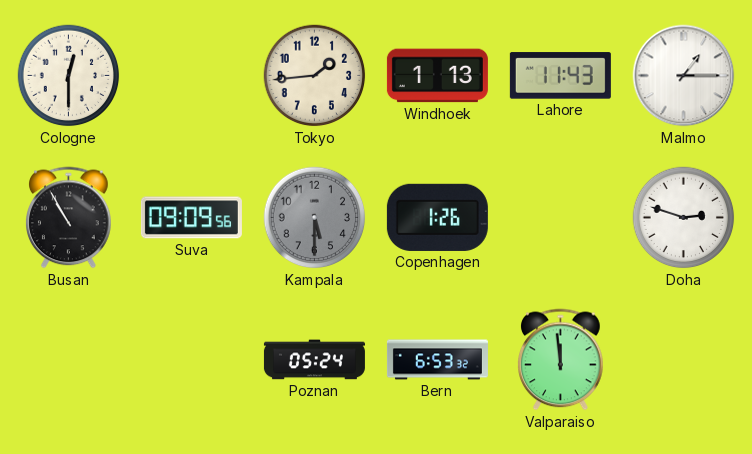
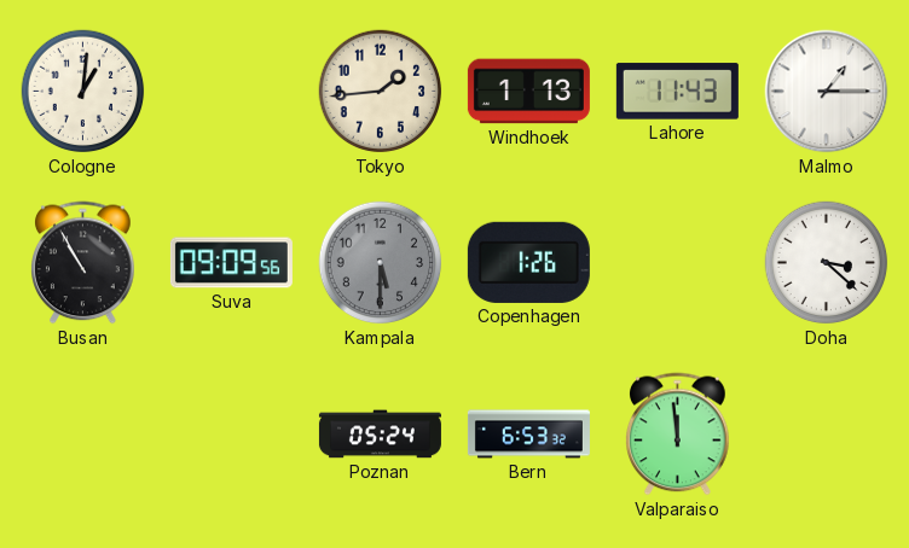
Cologne: 12:30 -> 1:01
Doha: 2:48 -> 3:22
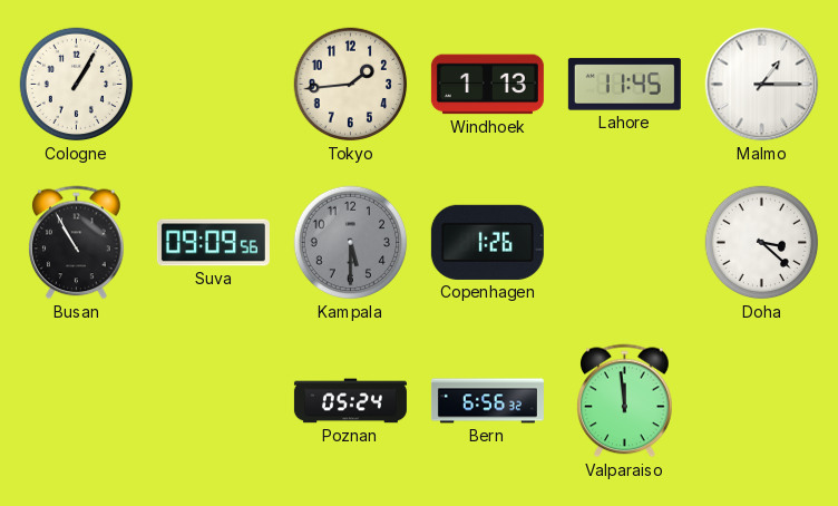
Cologne: 1:01 -> 1:05
Lahore: 11:43 -> 11:45
Bern: 6:53 -> 6:56
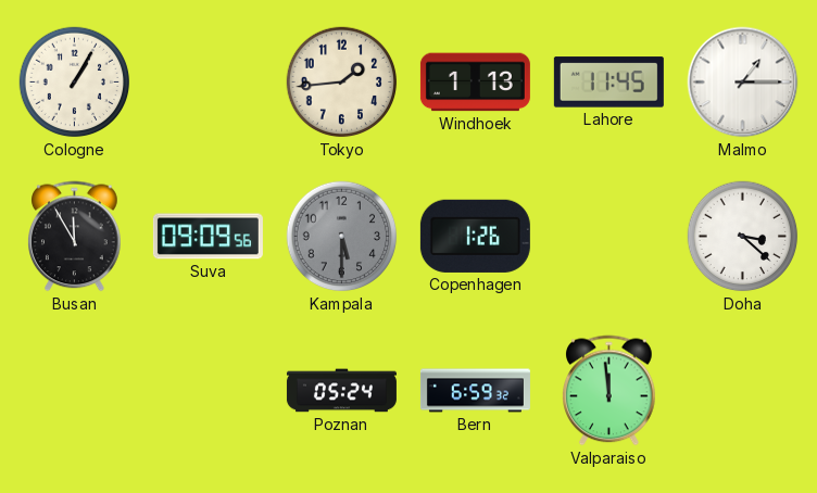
Busan: 10:55 -> 11:55
Bern: 6:56 -> 6:59
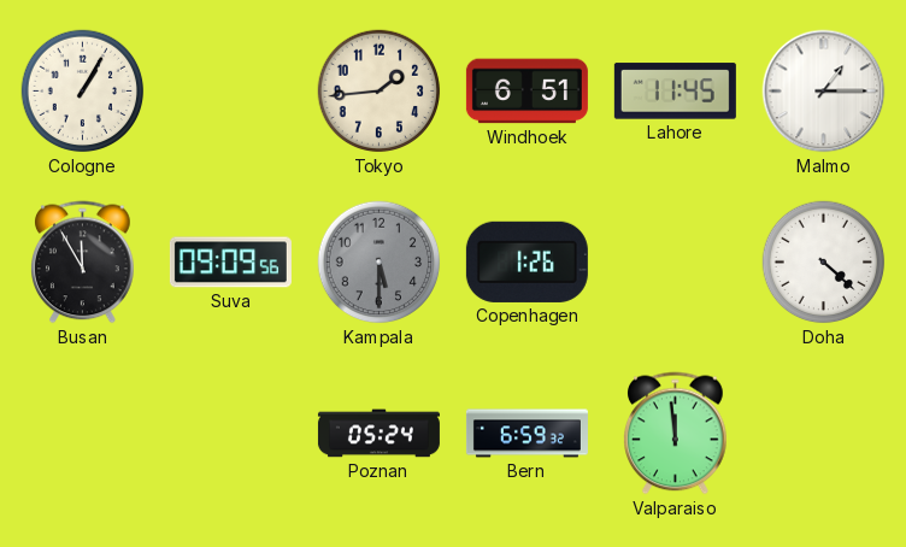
Windhoek: 1:13 -> 6:51
Doha: 3:22 -> 4:22
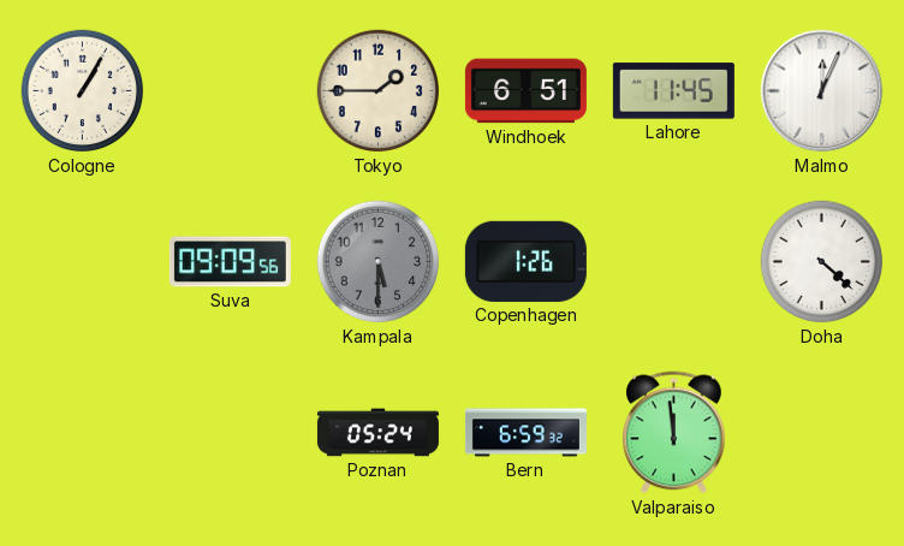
Tokyo: 1:44 -> 1:45
Malmo: 1:15 -> 12:04
Busan: 11:55 -> none
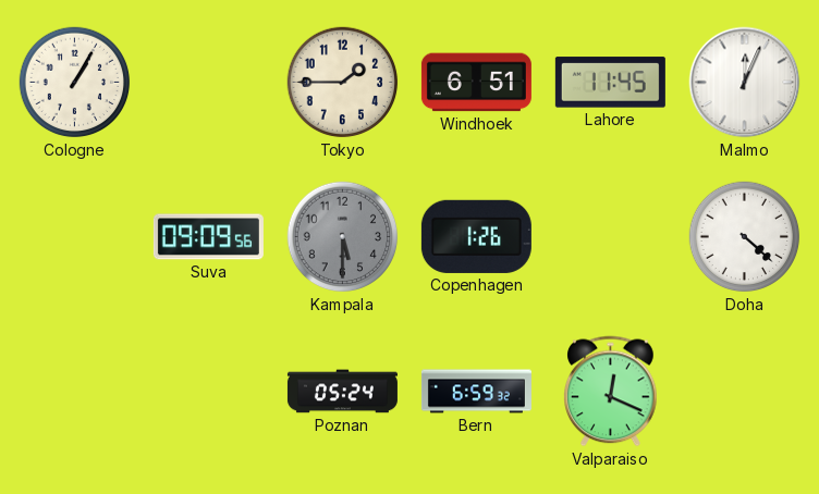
Valparaiso: 11:59 -> 12:19
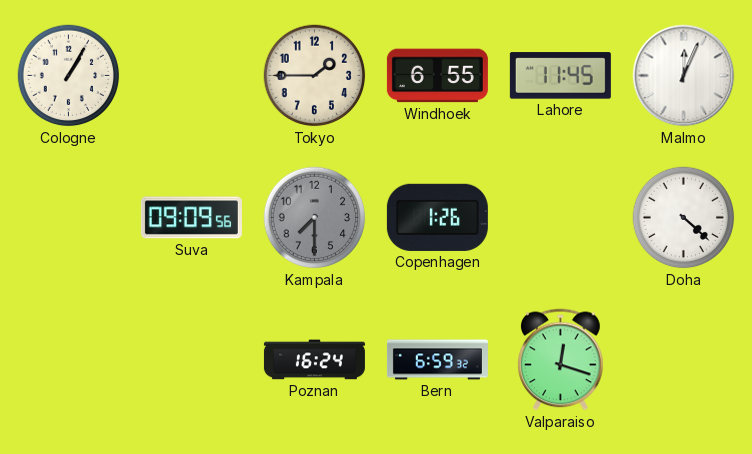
Windhoek: 6:51 -> 6:55
Kampala: 5:30 -> 7:30
Poznan: 05:24 -> 16:24
Valparaiso: 12:19 -> 12:18
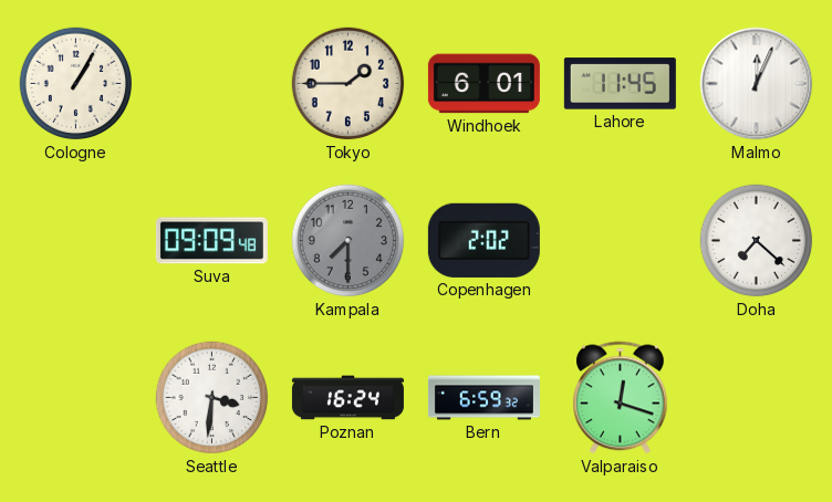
Windhoek: 6:55 -> 6:01
Suva: 09:09:56 -> 09:09:48
Copenhagen: 1:26 -> 2:02
Doha: 4:22 -> 7:22
Seattle: none -> 3:31
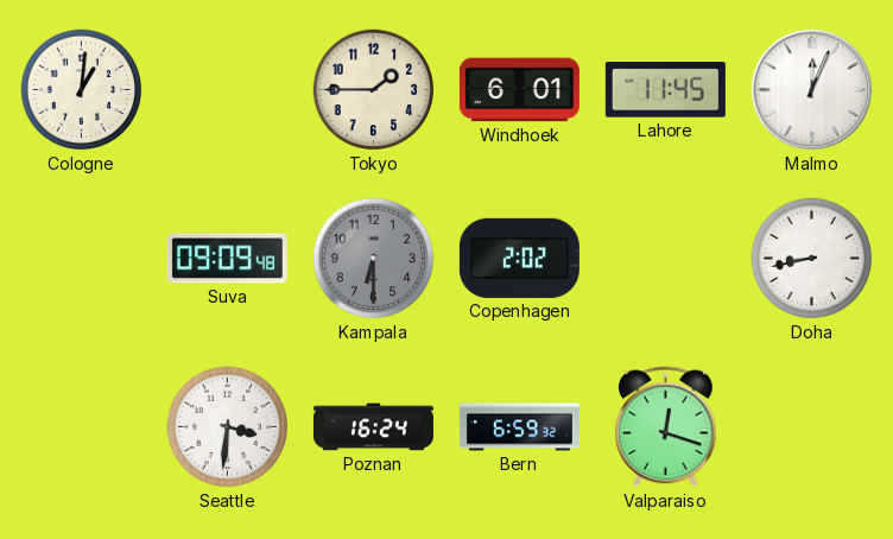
Cologne: 1:05 -> 1:01
Kampala: 7:30 -> 6:30
Doha: 7:22 -> 8:43
